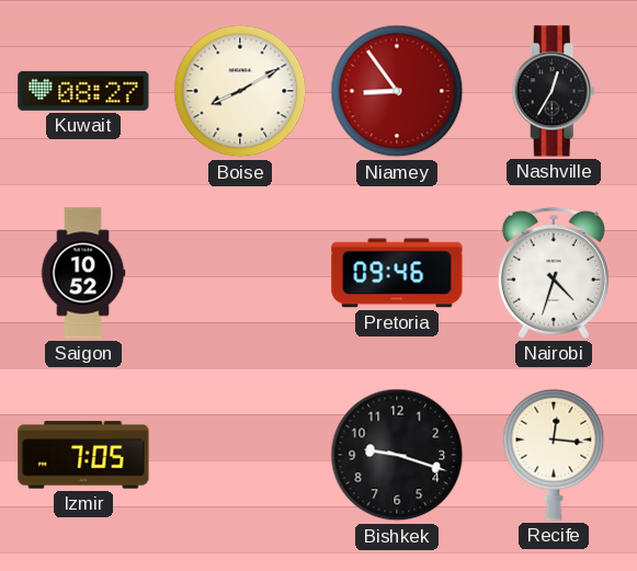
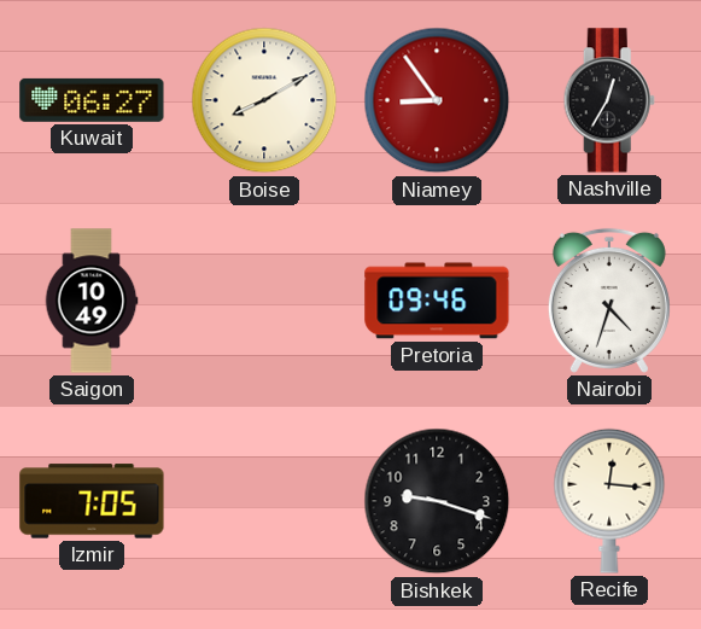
Kuwait: 08:27 -> 06:27
Saigon: 10:52 -> 10:49
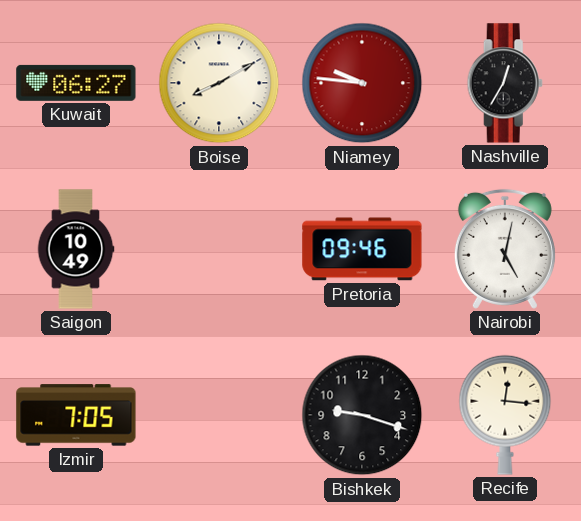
Niamey: 8:54 -> 9:46
Nairobi: 4:33 -> 5:02
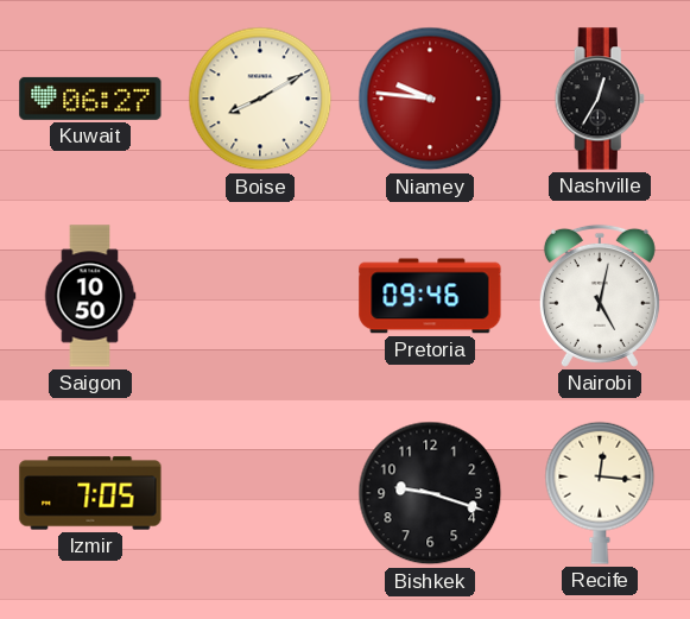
Saigon: 10:49 -> 10:50
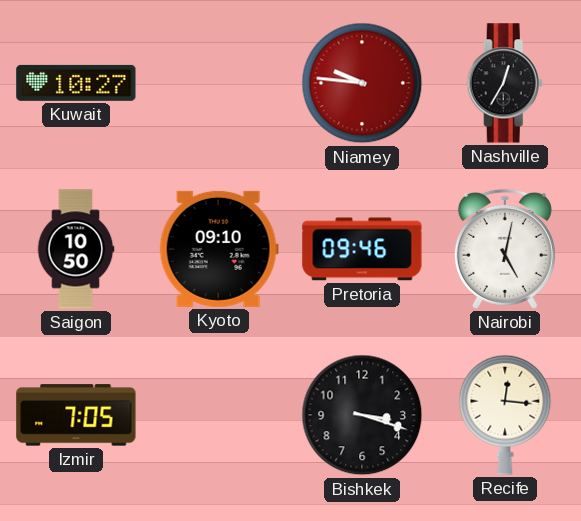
Kuwait: 06:27 -> 10:27
Boise: 8:10 -> none
Kyoto: none -> 09:10
Bishkek: 9:18 -> 3:18
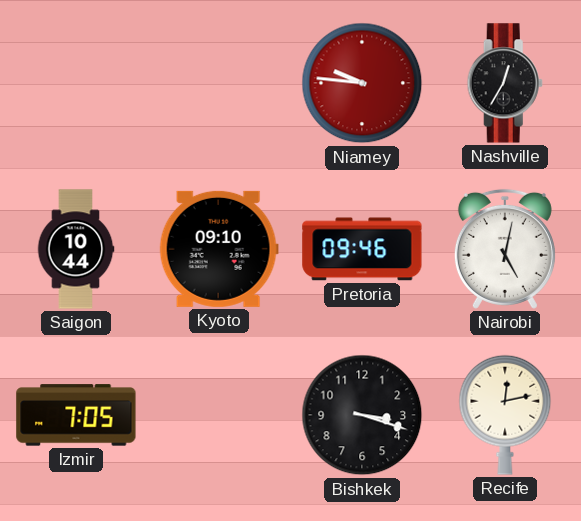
Kuwait: 10:27 -> none
Saigon: 10:50 -> 10:44
Recife: 12:16 -> 12:13
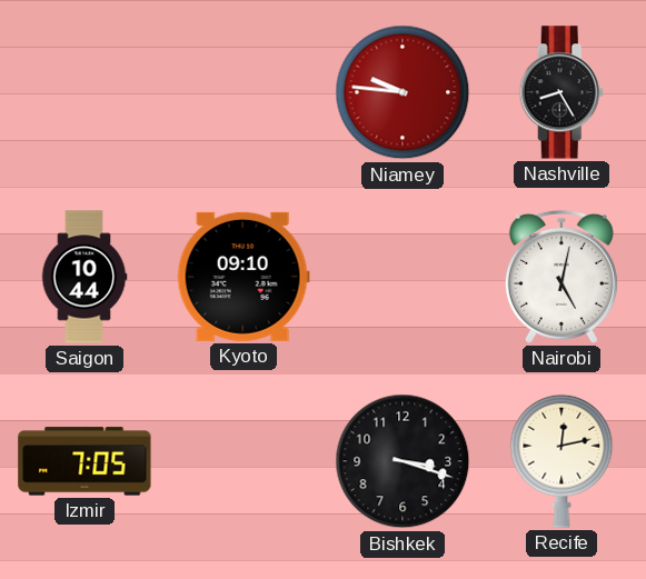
Nashville: 12:35 -> 8:25
Pretoria: 09:46 -> none
